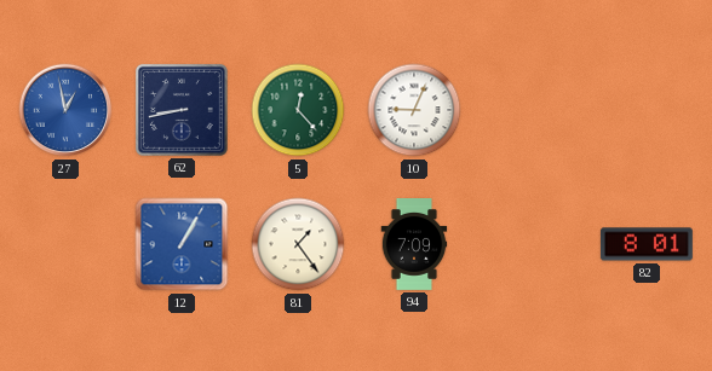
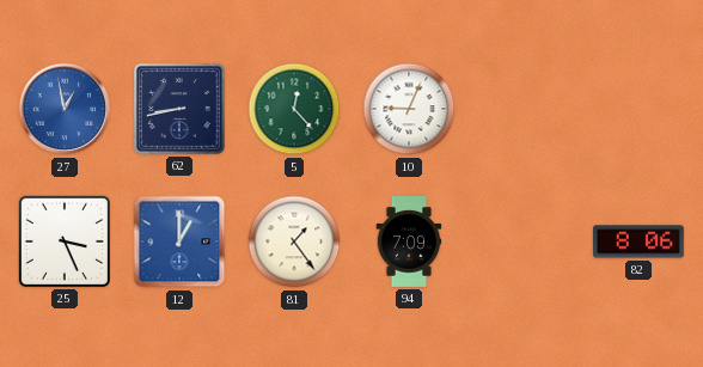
25: none -> 3:26
12: 1:05 -> 1:00
82: 8:01 -> 8:06
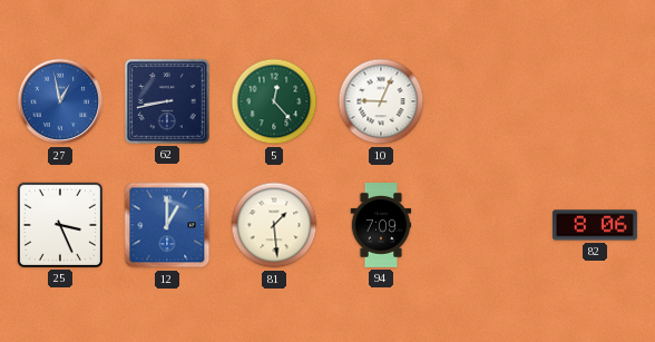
81: 1:24 -> 1:29
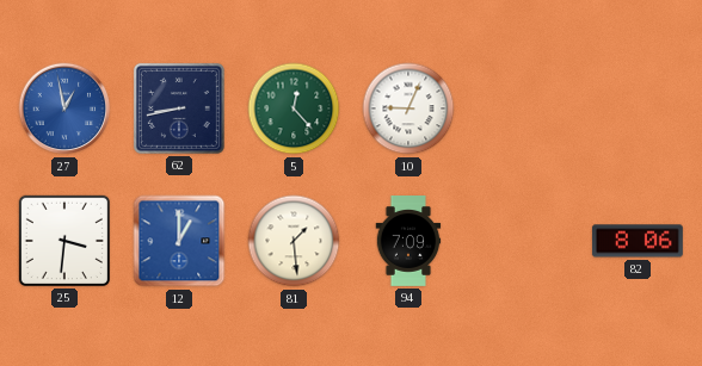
25: 3:26 -> 3:31
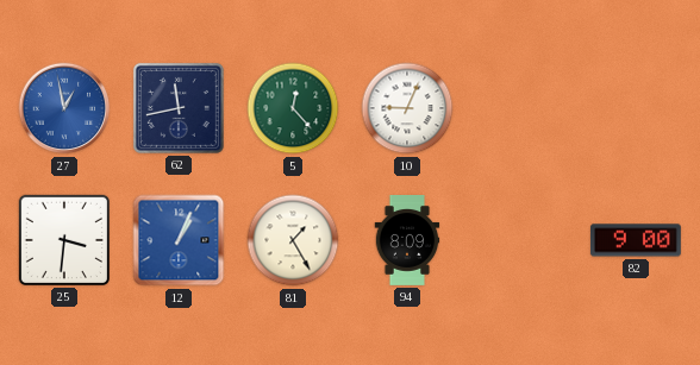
62: 8:43 -> 11:43
12: 1:00 -> 1:04
81: 1:29 -> 1:25
94: 7:09 -> 8:09
82: 8:06 -> 9:00
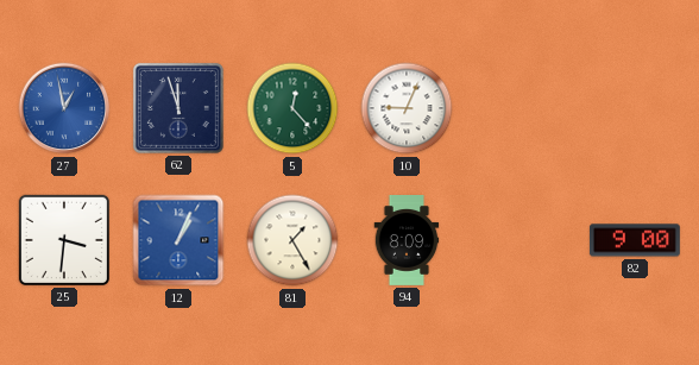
62: 11:43 -> 11:57
